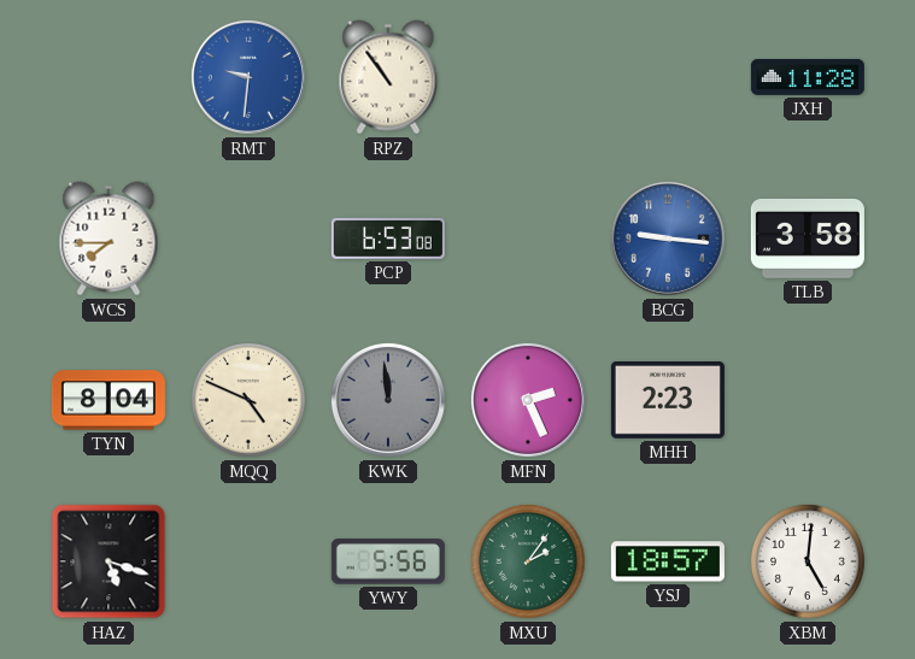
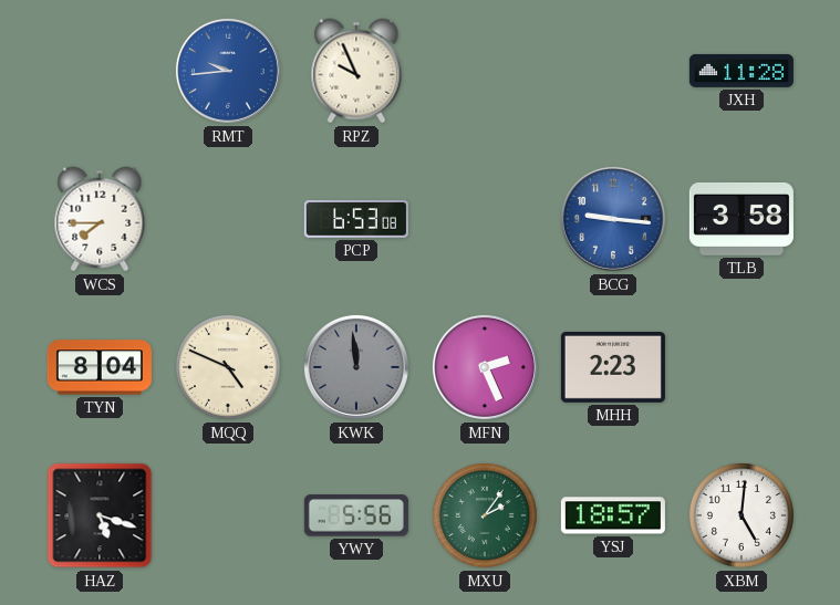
RMT: 9:31 -> 9:44
RPZ: 10:54 -> 9:56
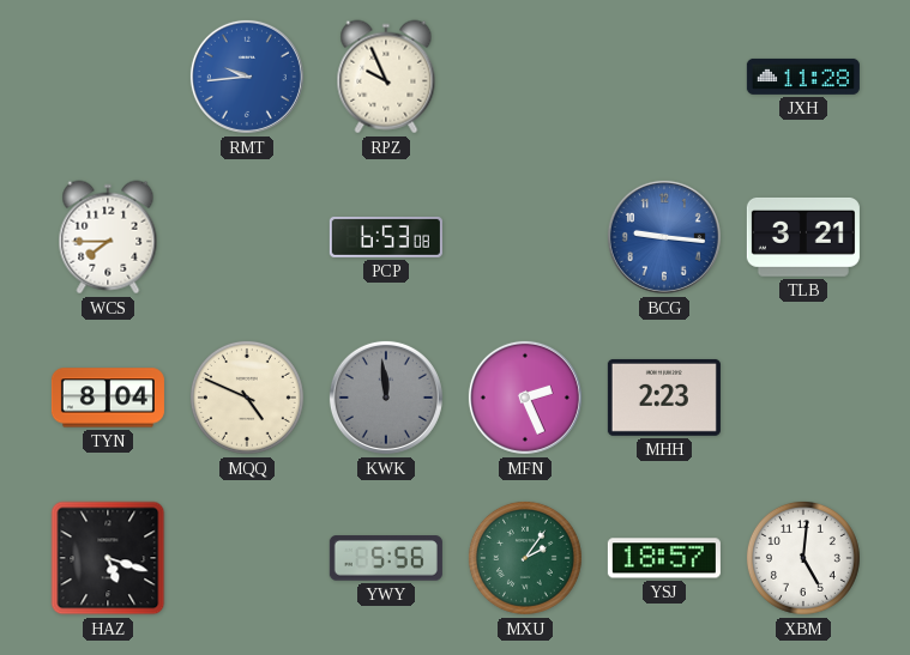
TLB: 3:58 -> 3:21
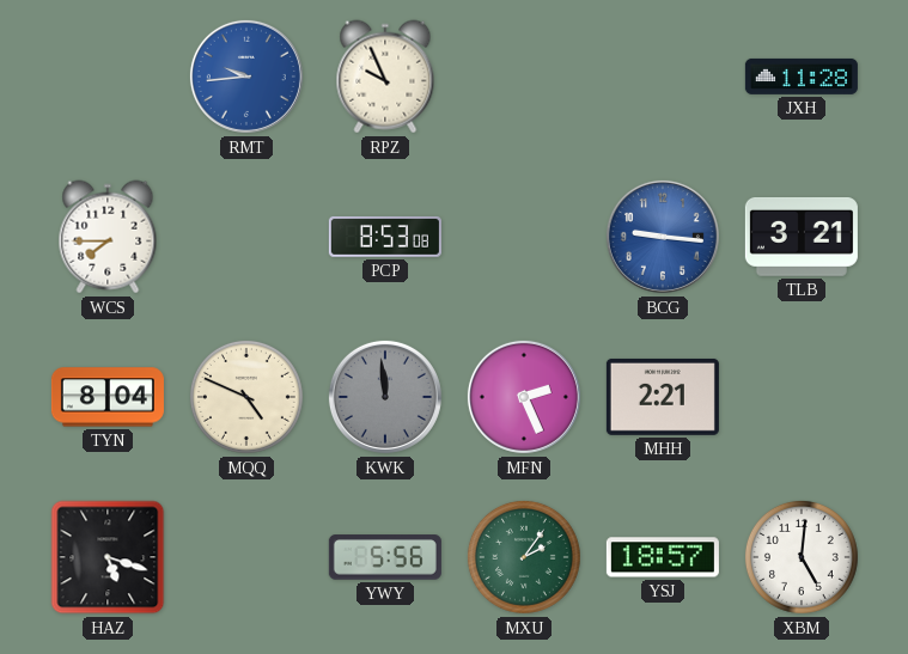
PCP: 6:53 -> 8:53
MHH: 2:23 -> 2:21
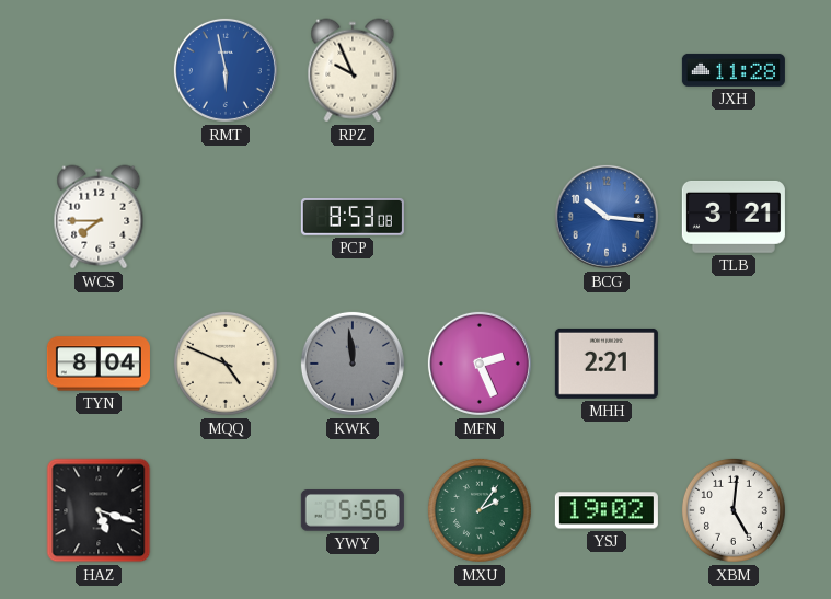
RMT: 9:44 -> 5:58
BCG: 9:16 -> 10:16
YSJ: 18:57 -> 19:02
